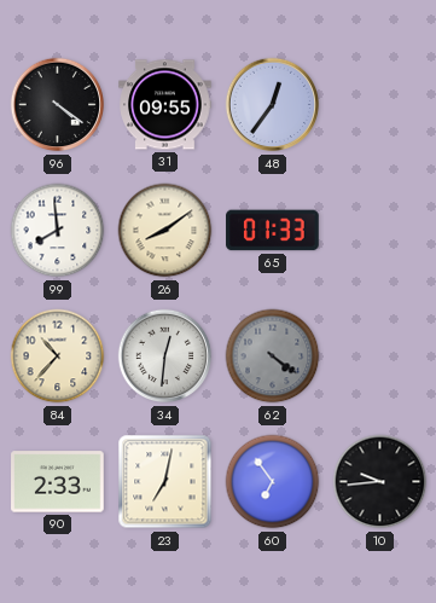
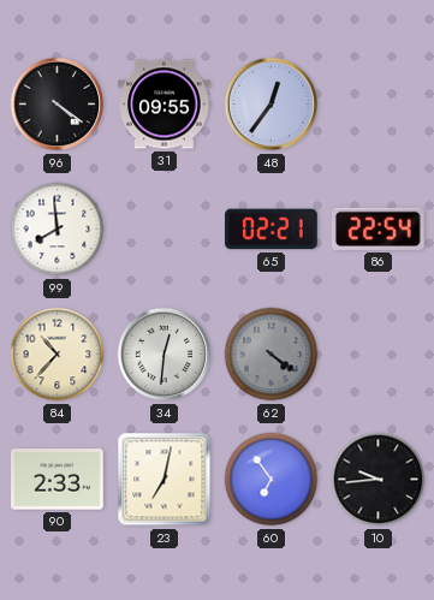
26: 8:09 -> none
65: 01:33 -> 02:21
86: none -> 22:54
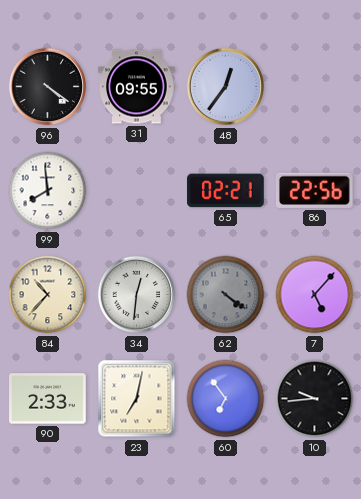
86: 22:54 -> 22:56
7: none -> 5:07
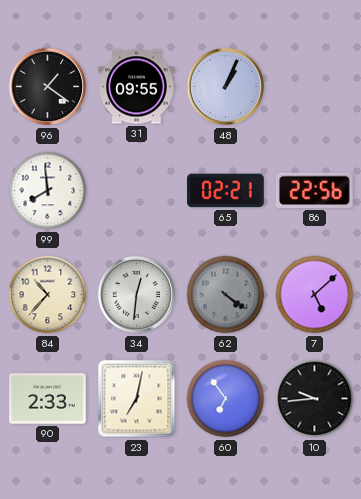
96: 4:21 -> 1:21
48: 12:36 -> 1:04
7: 5:07 -> 5:08
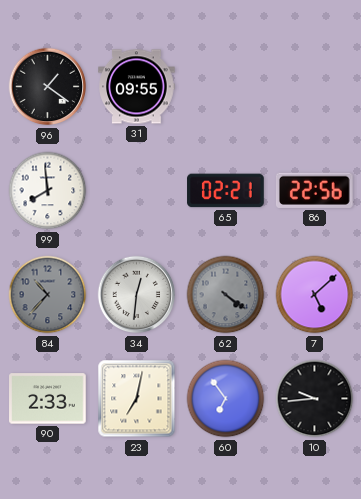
48: 1:04 -> none
84 dial: cream -> grey
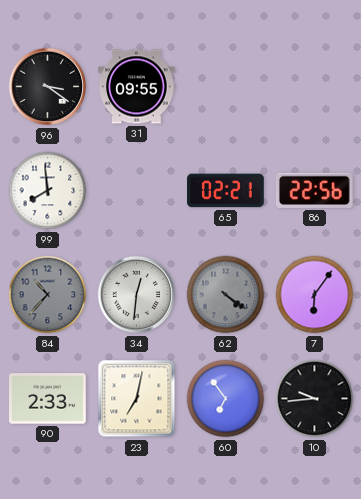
96: 1:21 -> 3:21
7: 5:08 -> 6:06
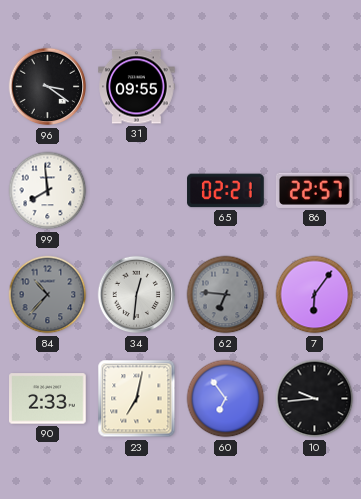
86: 22:56 -> 22:57
62: 4:21 -> 6:46
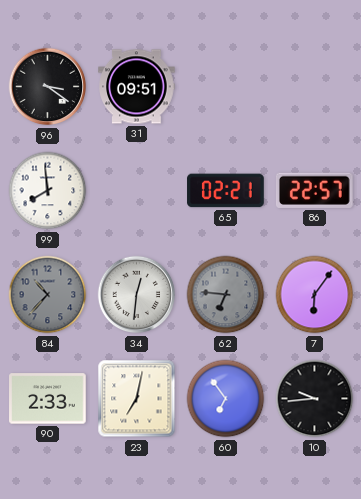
31: 09:55 -> 09:51
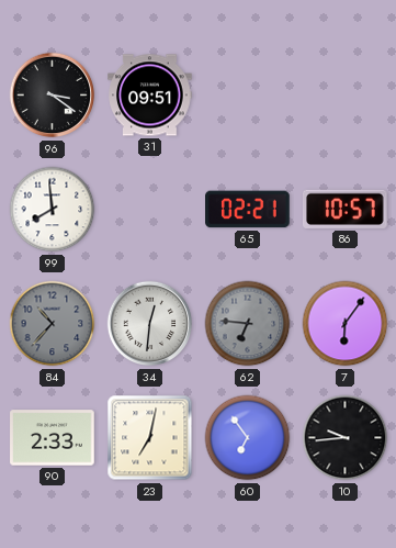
86: 22:57 -> 10:57
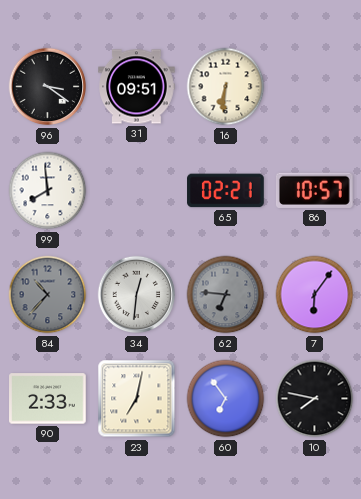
16: none -> 6:31
10: 9:44 -> 7:47
